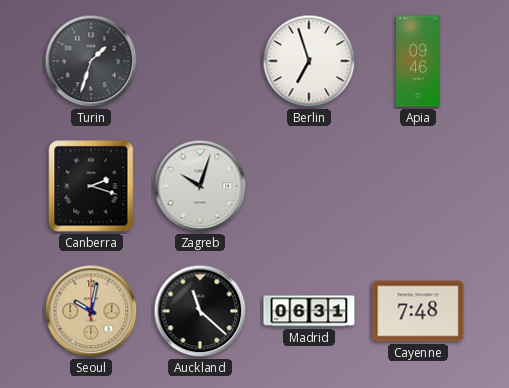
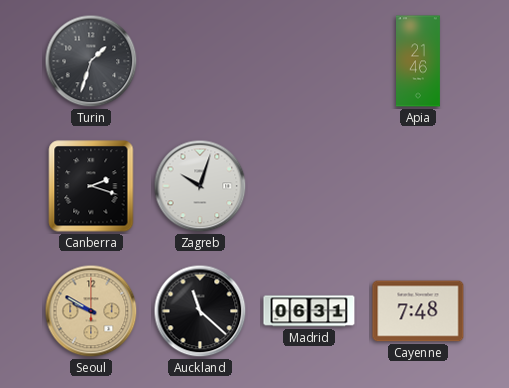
Berlin: 6:57 -> none
Apia: 09:46 -> 21:46
Seoul: 10:02 -> 9:50
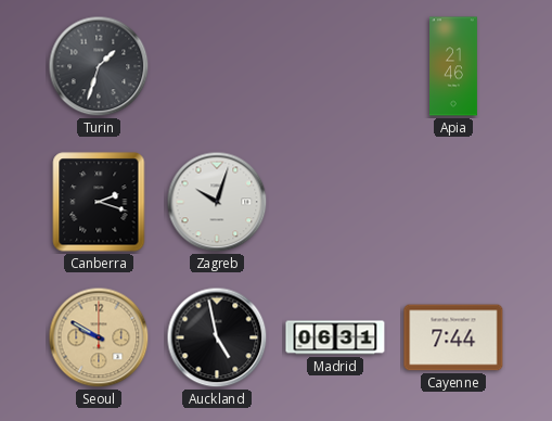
Auckland: 11:22 -> 4:58
Cayenne: 7:48 -> 7:44
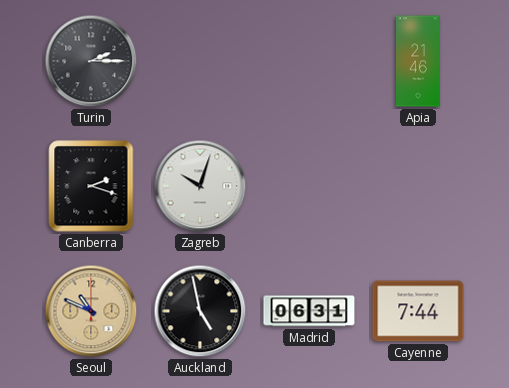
Turin: 1:33 -> 2:15
Seoul: 9:50 -> 10:49
